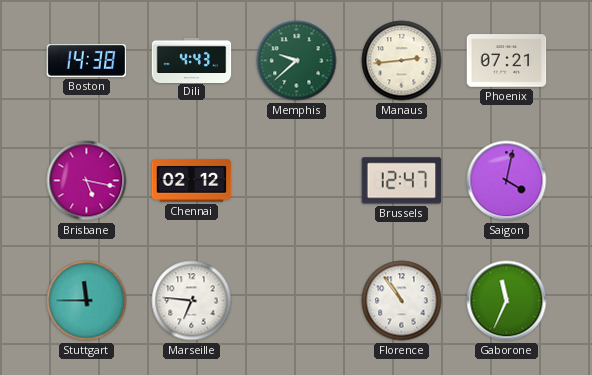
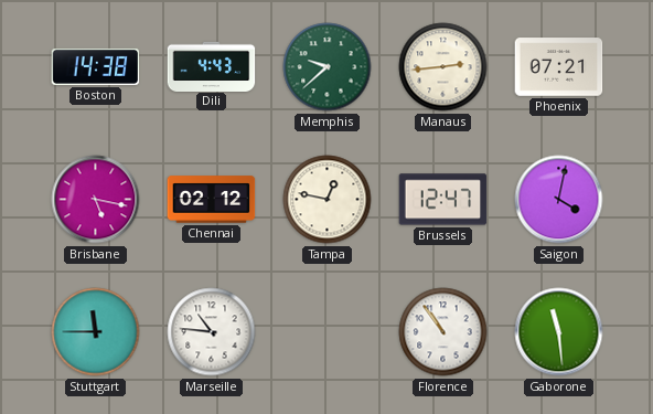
Tampa: none -> 12:47
Marseille: 6:46 -> 10:46
Gaborone: 11:34 -> 11:29
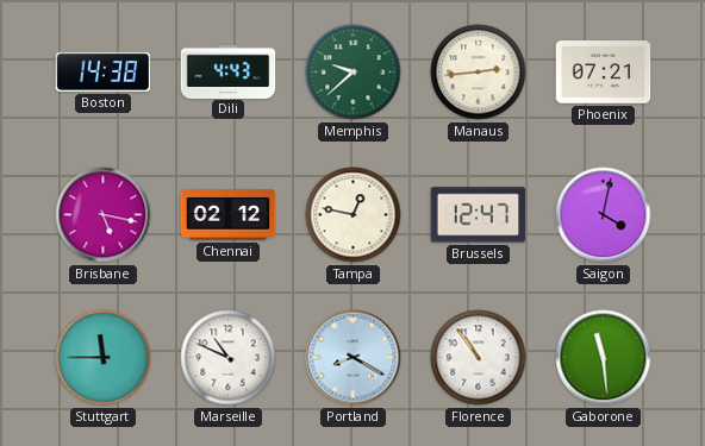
Marseille: 10:46 -> 10:49
Portland: none -> 8:20
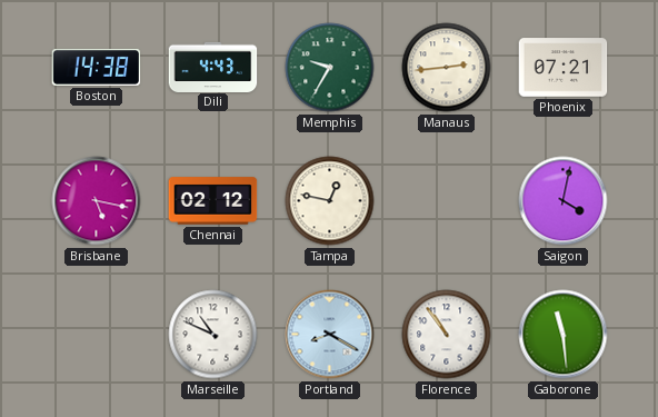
Memphis: 9:38 -> 9:35
Brussels: 12:47 -> none
Stuttgart: 11:45 -> none
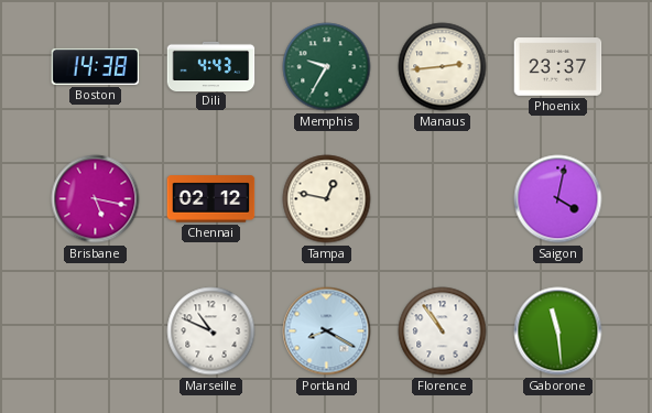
Phoenix: 07:21 -> 23:37
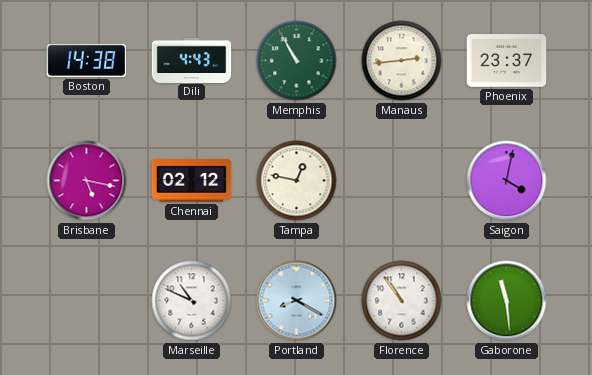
Memphis: 9:35 -> 10:55
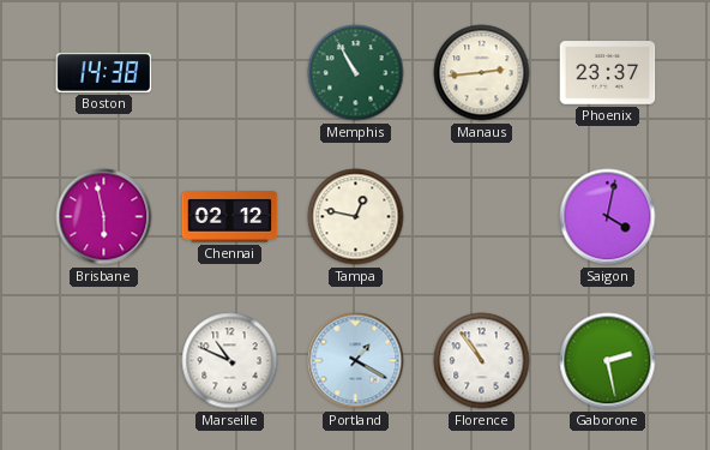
Dili: 4:43 -> none
Brisbane: 5:17 -> 5:58
Portland: 8:20 -> 1:20
Gaborone: 11:29 -> 2:28
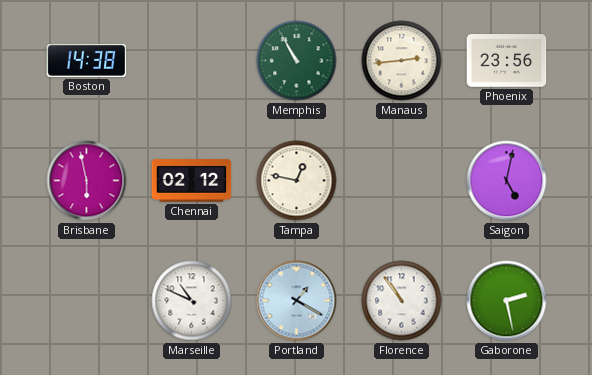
Phoenix: 23:37 -> 23:56
Saigon: 4:02 -> 5:02
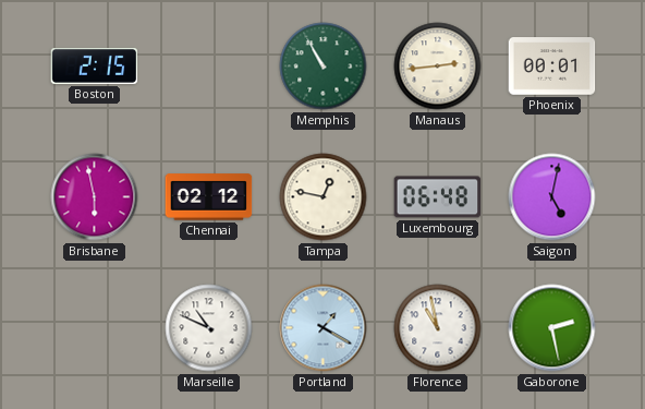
Boston: 14:38 -> 2:15
Phoenix: 23:56 -> 00:01
Luxembourg: none -> 06:48
Florence: 10:54 -> 10:58
